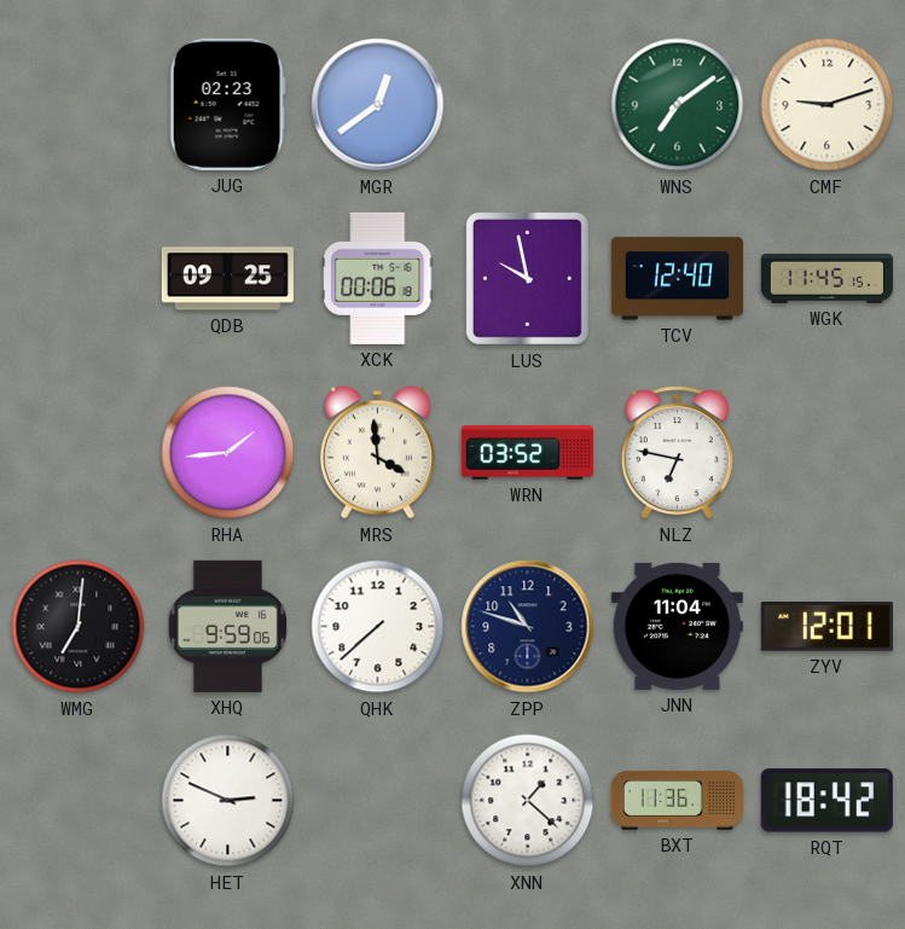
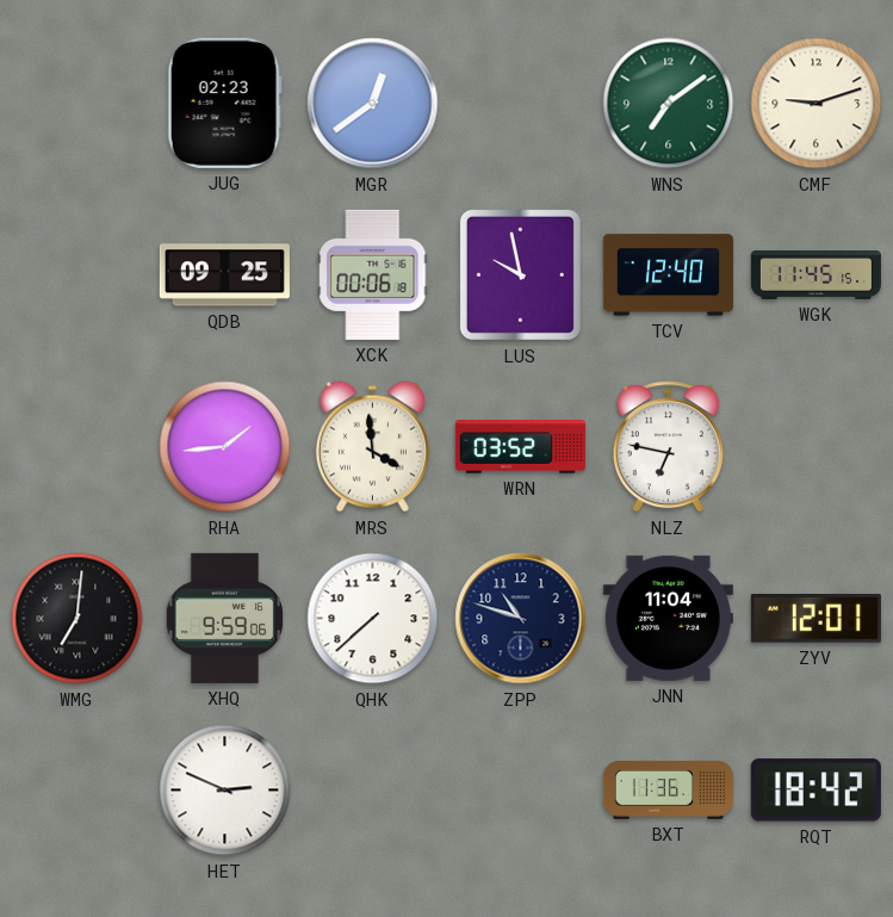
XNN: 1:22 -> none
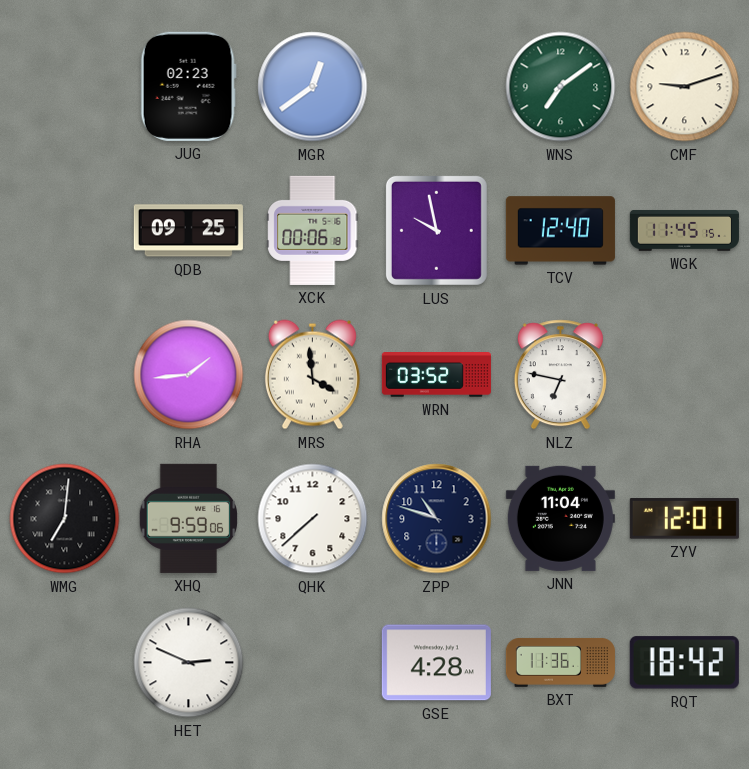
GSE: none -> 4:28
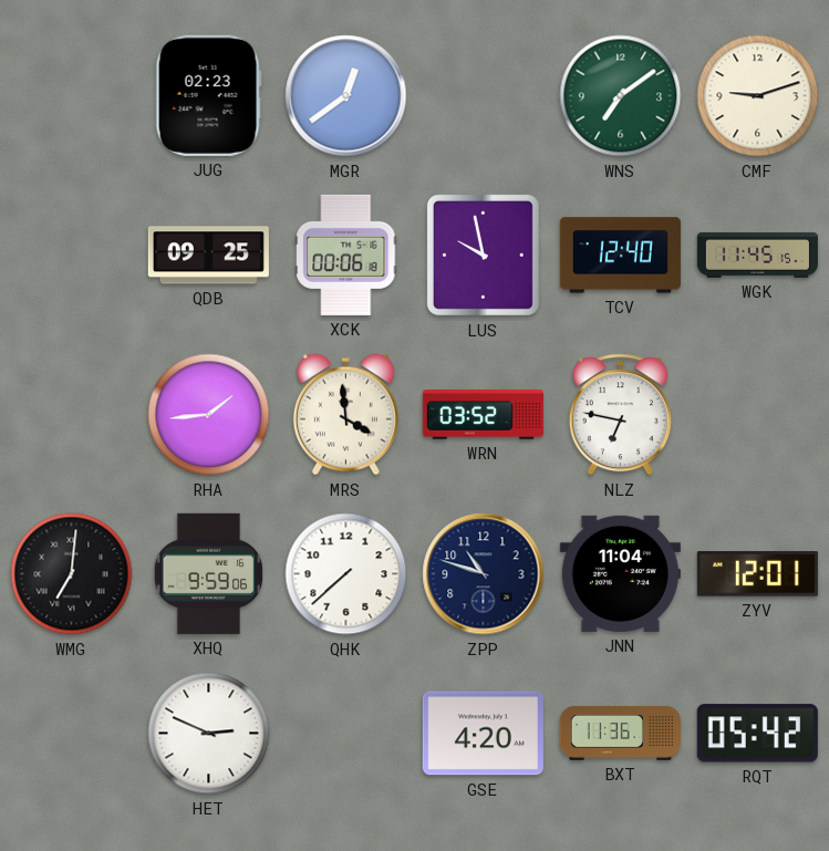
GSE: 4:28 -> 4:20
RQT: 18:42 -> 05:42
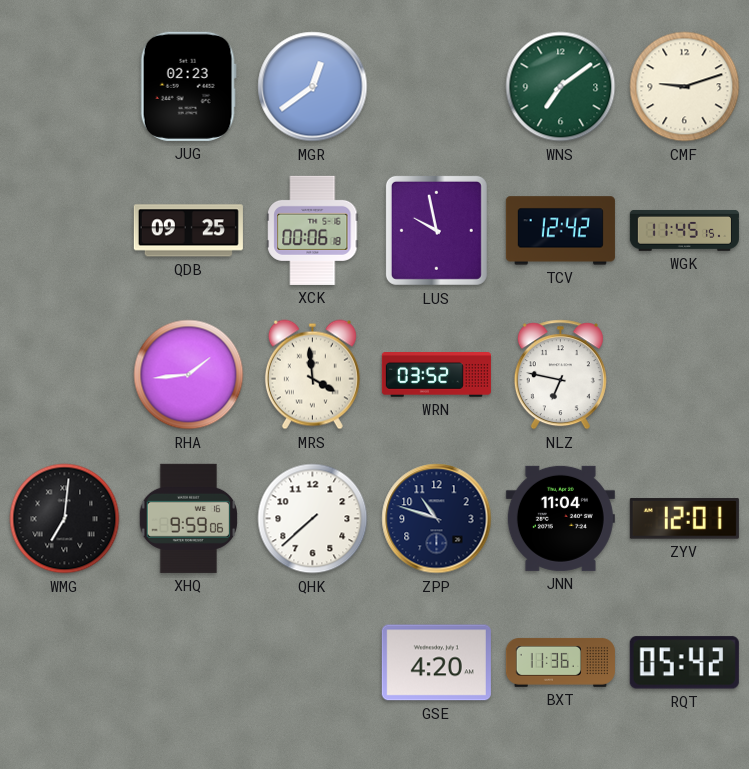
TCV: 12:40 -> 12:42
HET: 2:49 -> none
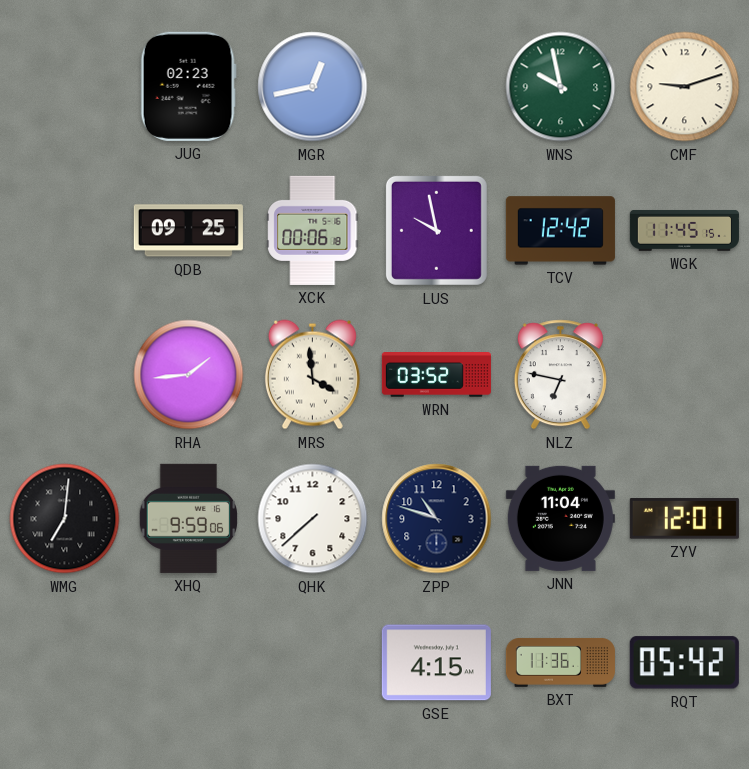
MGR: 12:39 -> 12:43
WNS: 7:09 -> 9:58
GSE: 4:20 -> 4:15
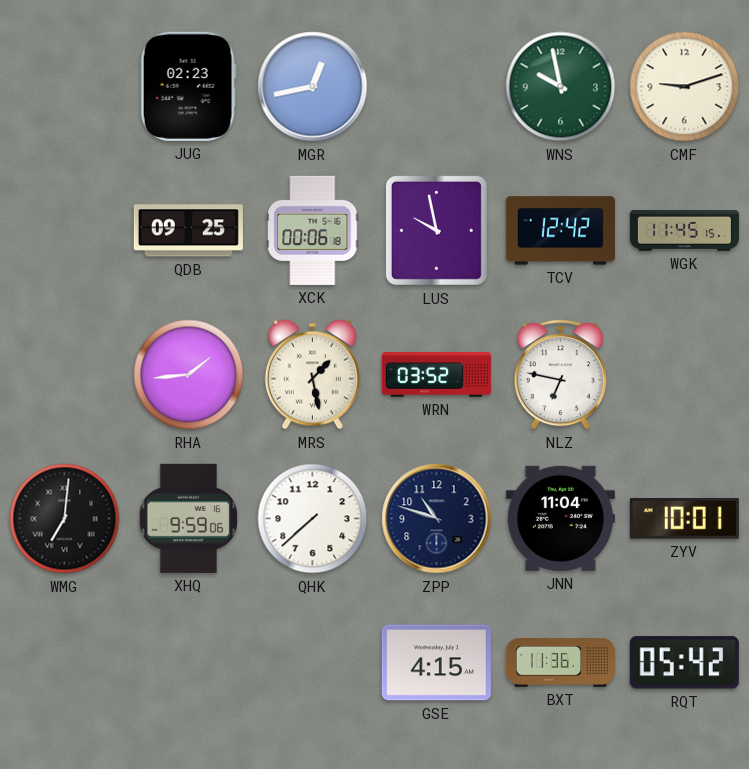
MRS: 3:59 -> 1:28
ZYV: 12:01 -> 10:01
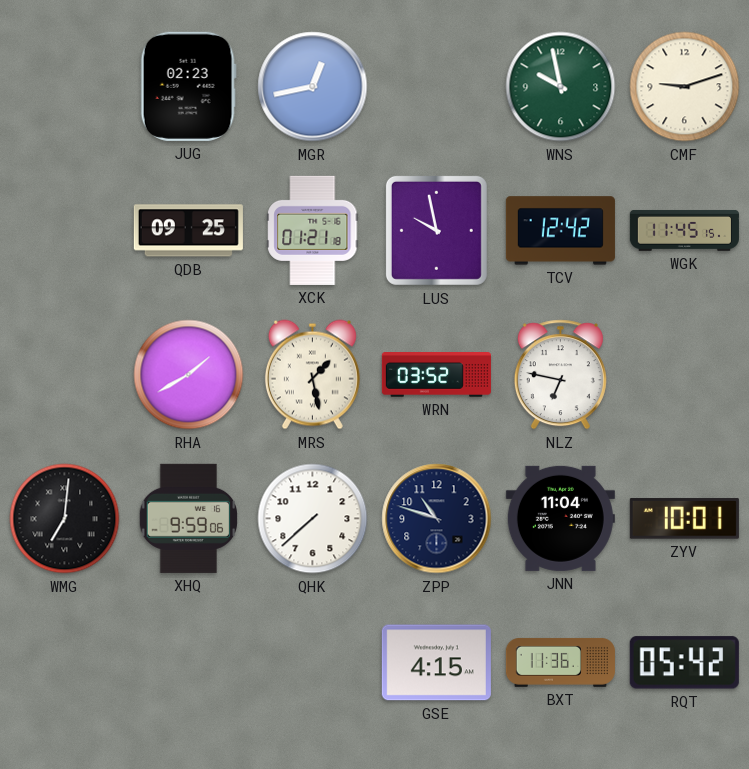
XCK: 00:06 -> 01:21
RHA: 1:44 -> 1:40
